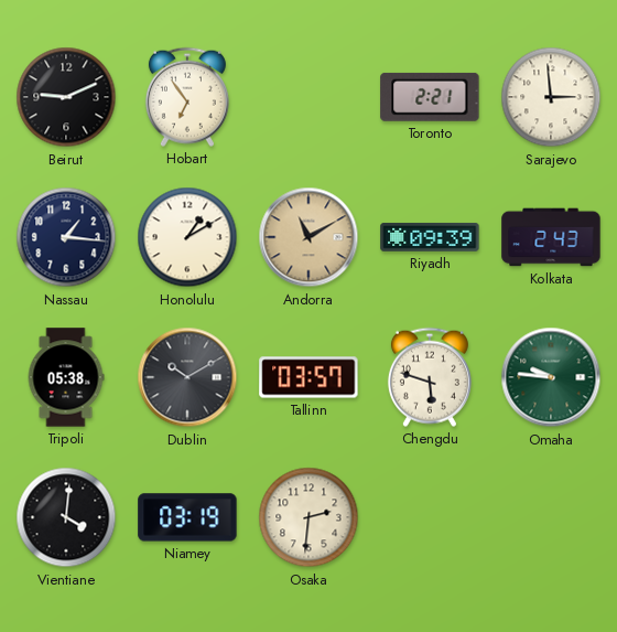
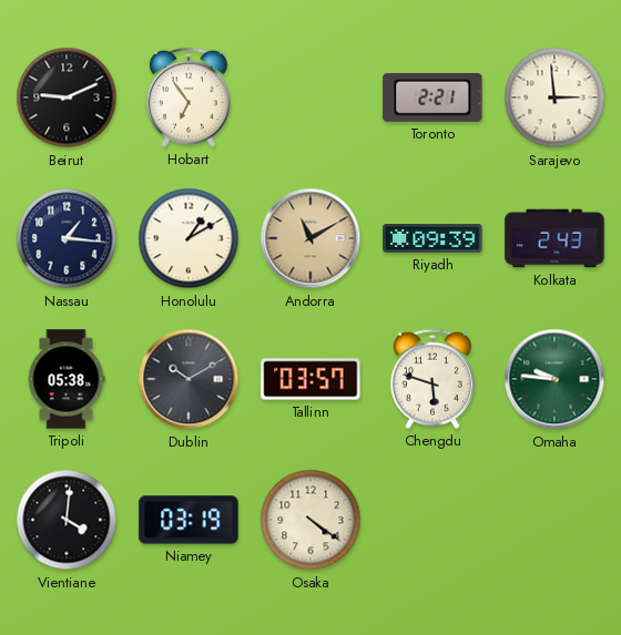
Osaka: 2:31 -> 4:21
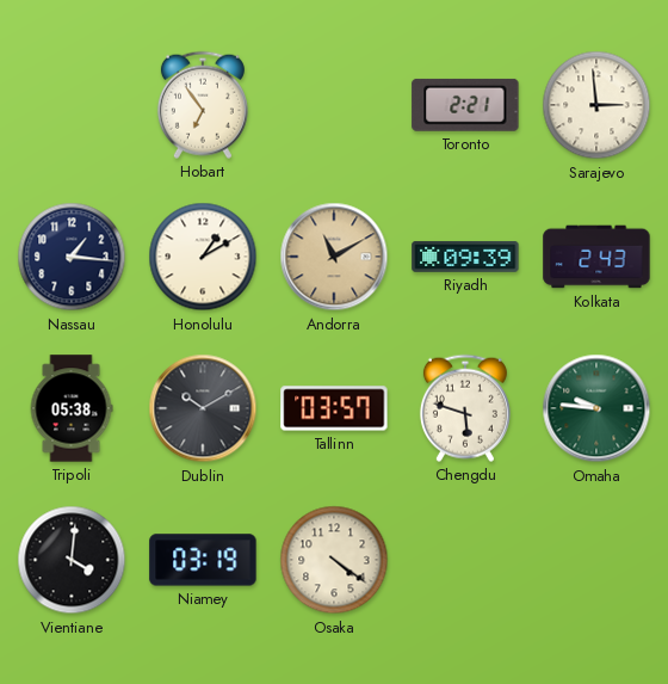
Beirut: 9:11 -> none
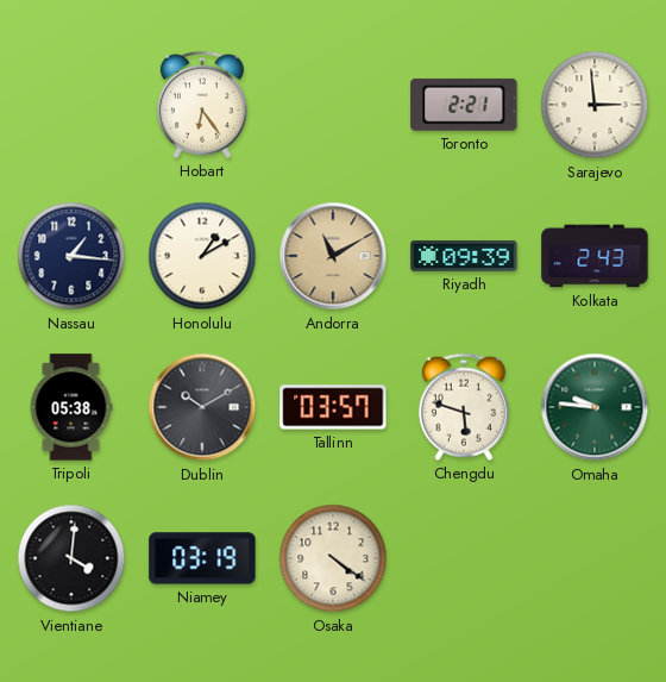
Hobart: 6:54 -> 6:24
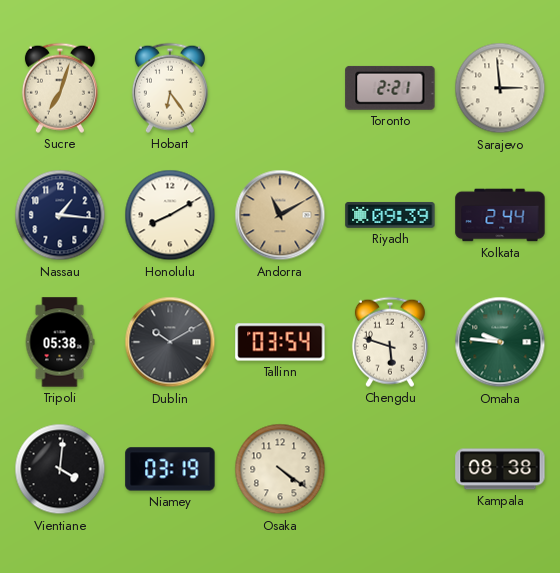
Sucre: none -> 7:03
Honolulu: 1:10 -> 8:10
Kolkata: 2:43 -> 2:44
Tallinn: 03:57 -> 03:54
Kampala: none -> 08:38
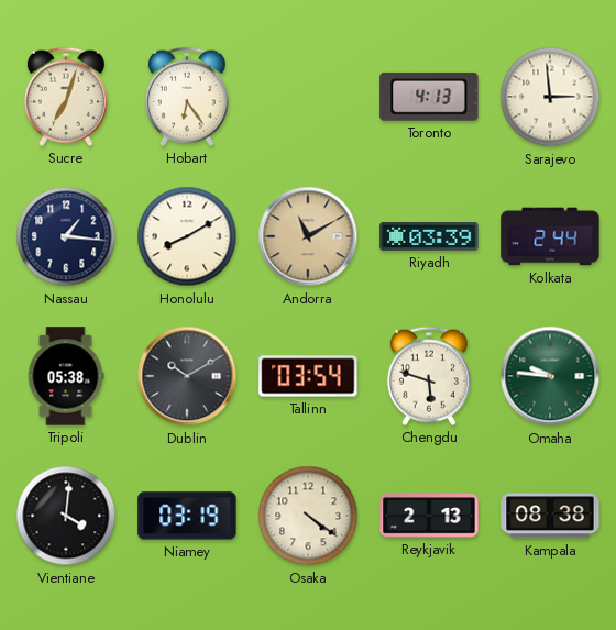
Toronto: 2:21 -> 4:13
Riyadh: 09:39 -> 03:39
Reykjavik: none -> 2:13
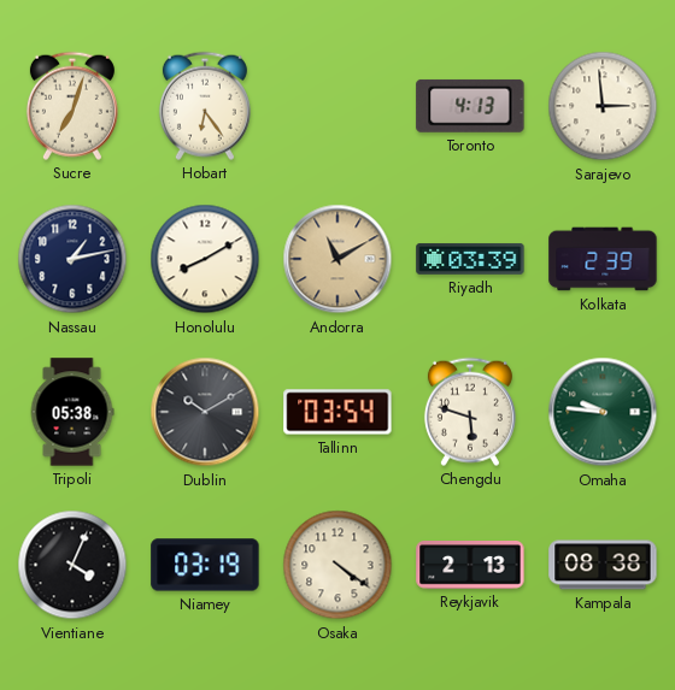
Nassau: 1:16 -> 1:13
Kolkata: 2:44 -> 2:39
Vientiane: 4:01 -> 4:04
